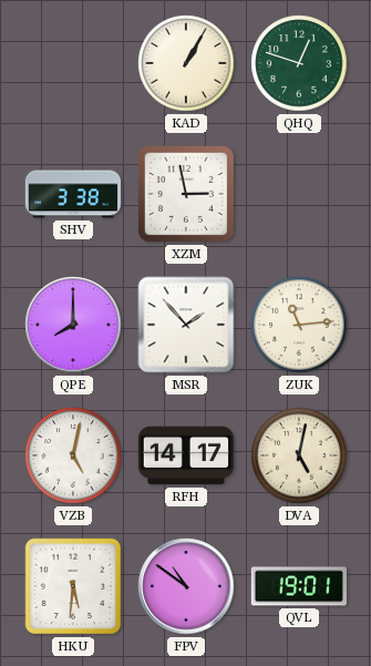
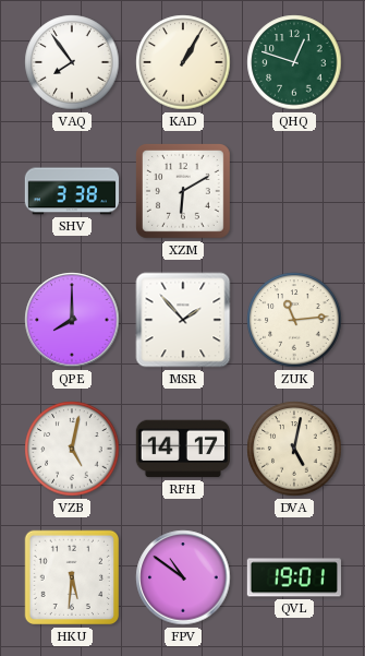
VAQ: none -> 7:54
XZM: 2:58 -> 6:10
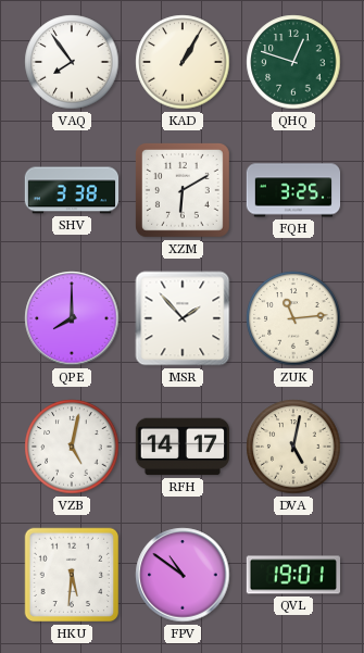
FQH: none -> 3:25
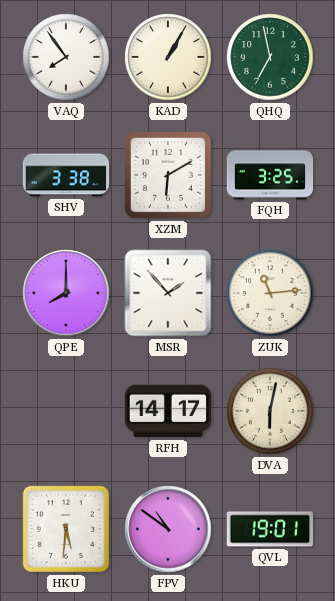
QHQ: 12:48 -> 6:58
VZB: 5:02 -> none
DVA: 5:02 -> 6:02
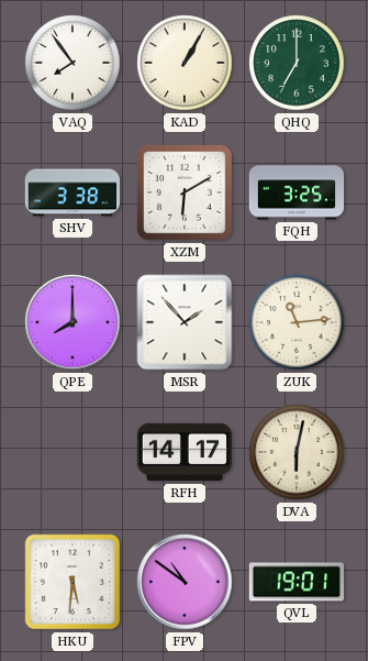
QHQ: 6:58 -> 7:00
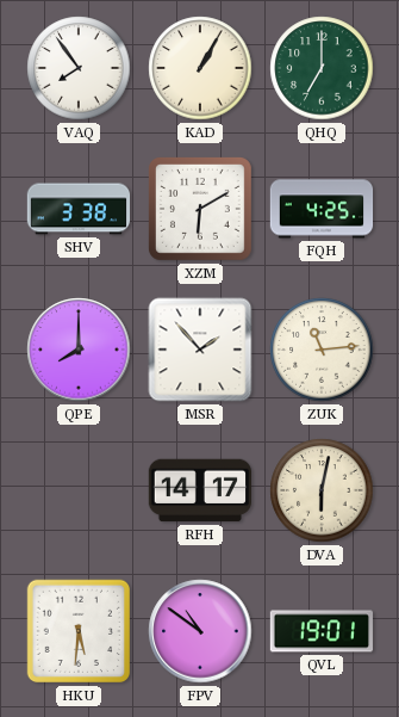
FQH: 3:25 -> 4:25
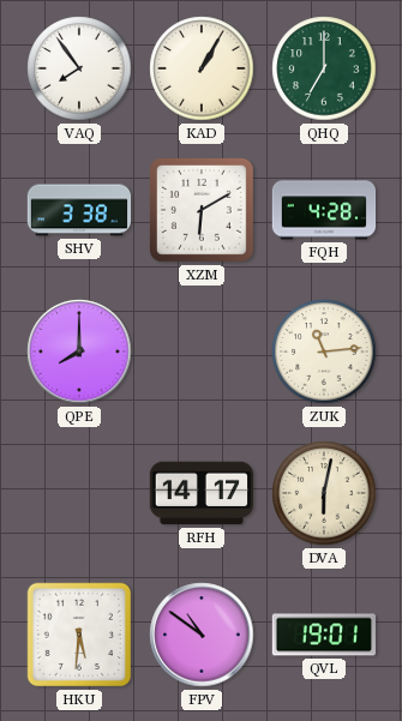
FQH: 4:25 -> 4:28
MSR: 1:53 -> none
